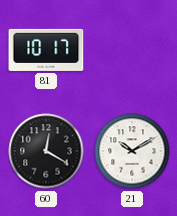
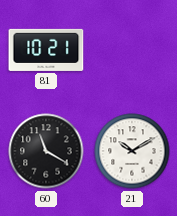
81: 10:17 -> 10:21
60: 12:20 -> 11:20
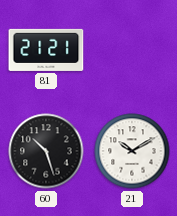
81: 10:21 -> 21:21
60: 11:20 -> 10:27
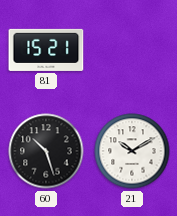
81: 21:21 -> 15:21
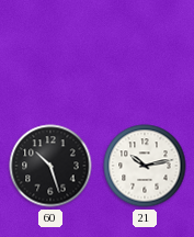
81: 15:21 -> none
21: 10:10 -> 10:13
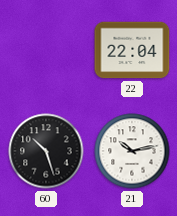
22: none -> 22:04
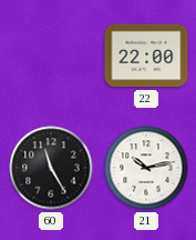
22: 22:04 -> 22:00
60: 10:27 -> 11:25
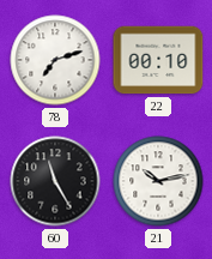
78: none -> 7:12
22: 22:00 -> 00:10
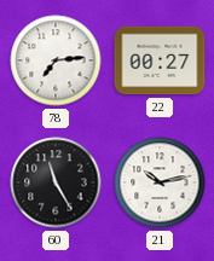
78: 7:12 -> 7:14
22: 00:10 -> 00:27
